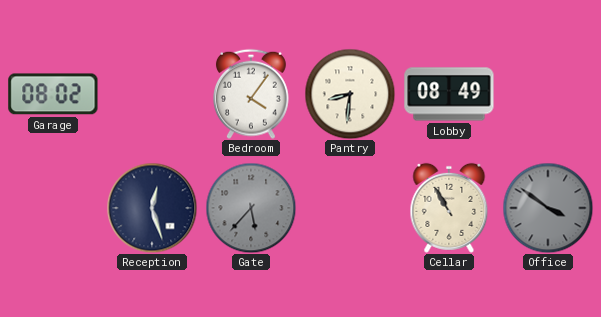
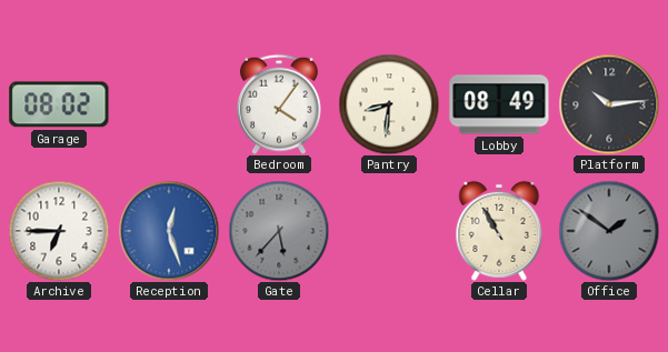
Platform: none -> 10:14
Archive: none -> 6:45
Reception dial: navy -> blue
Office: 3:51 -> 1:51
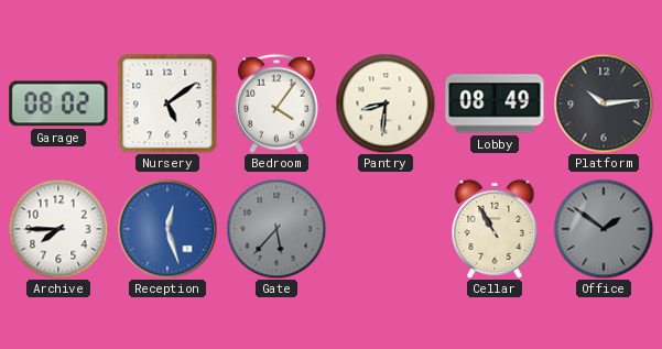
Nursery: none -> 5:09
Archive: 6:45 -> 7:45
